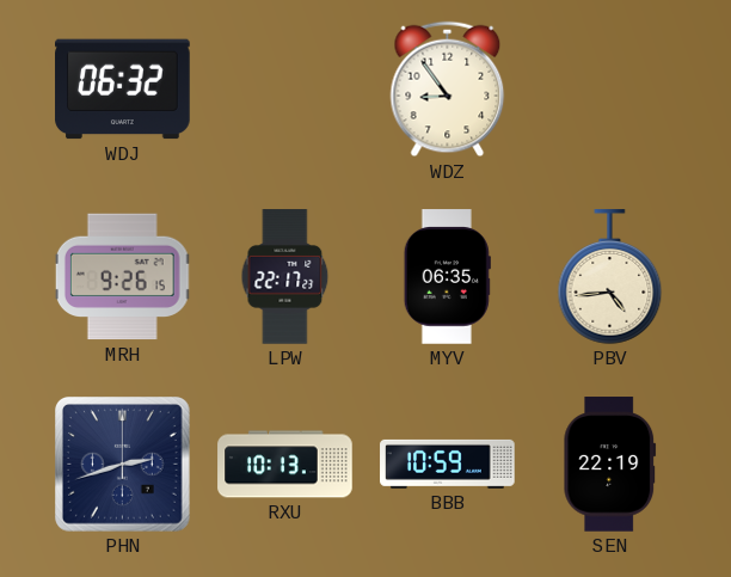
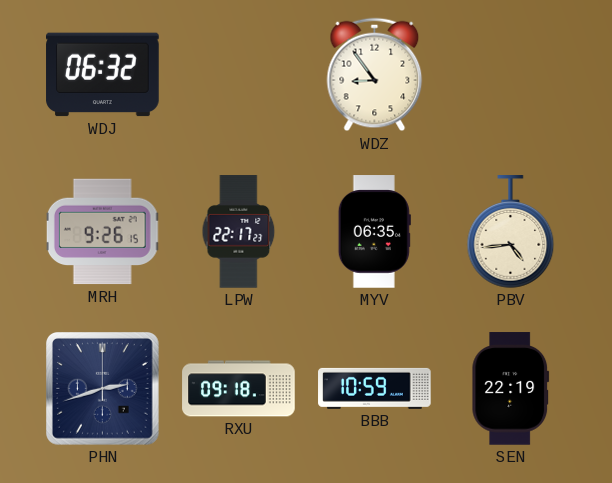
RXU: 10:13 -> 09:18
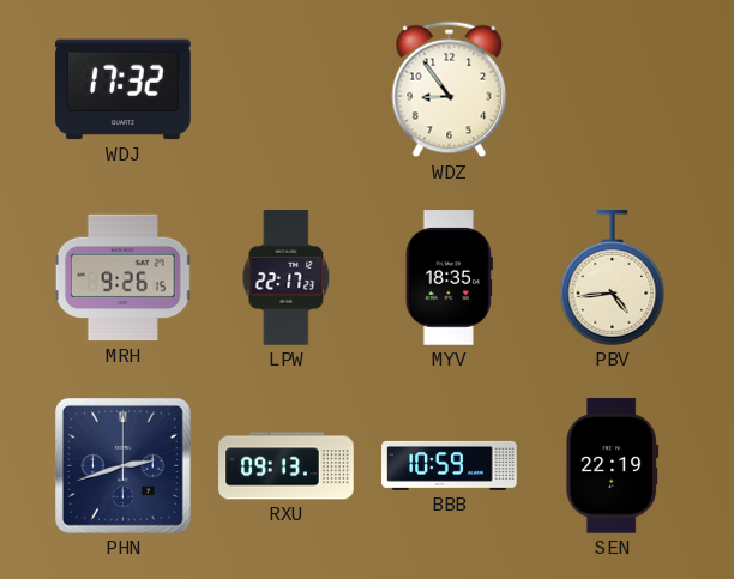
WDJ: 06:32 -> 17:32
MYV: 06:35 -> 18:35
RXU: 09:18 -> 09:13
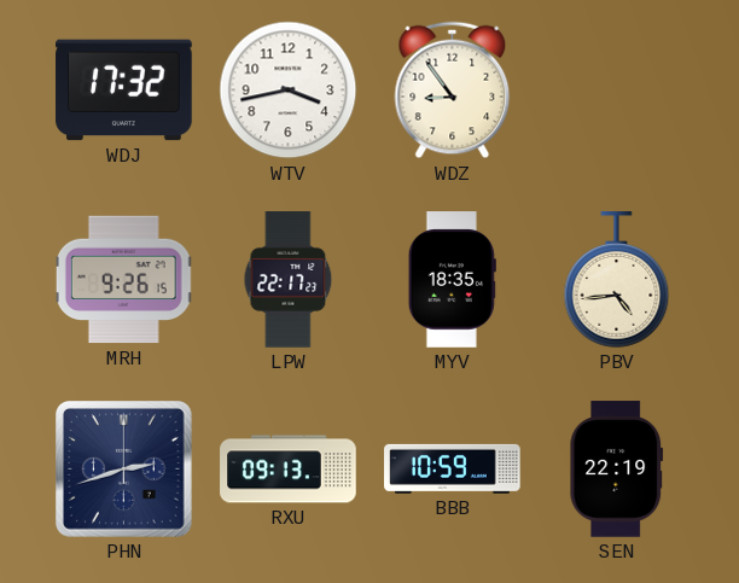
WTV: none -> 3:43
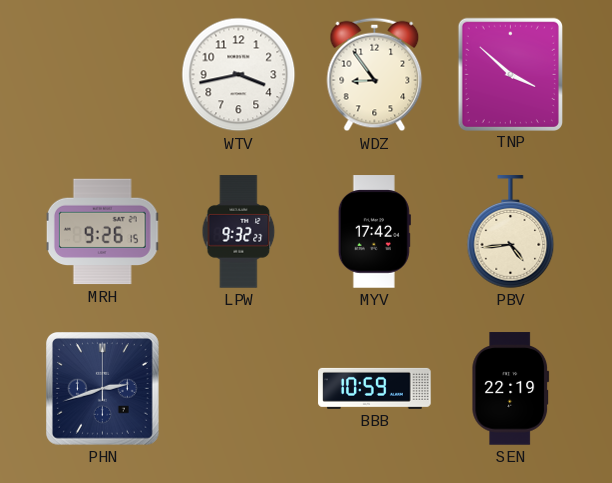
WDJ: 17:32 -> none
TNP: none -> 3:52
LPW: 22:17 -> 9:32
MYV: 18:35 -> 17:42
RXU: 09:13 -> none
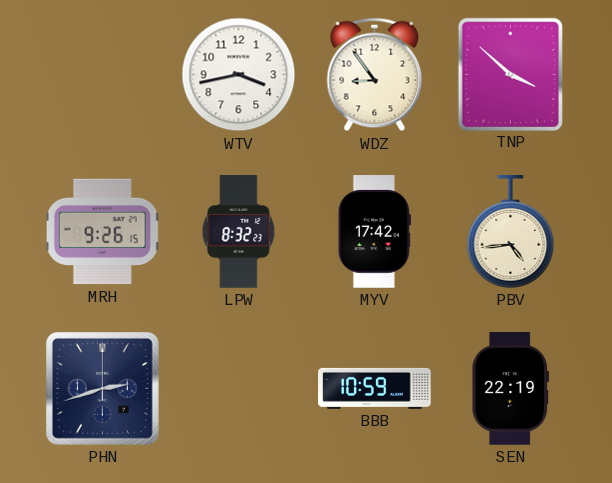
LPW: 9:32 -> 8:32
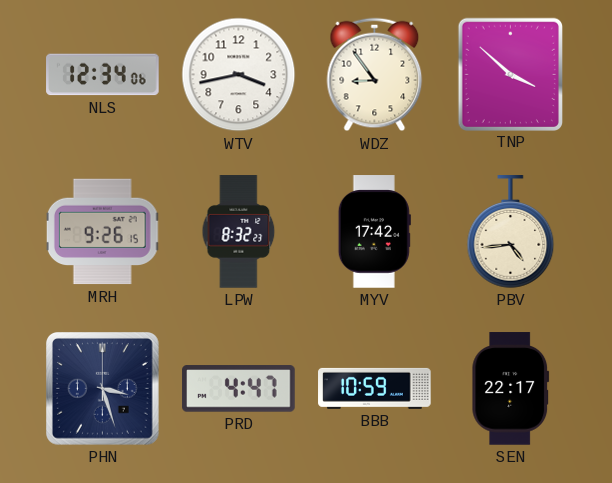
NLS: none -> 12:34
PHN: 2:42 -> 3:27
PRD: none -> 4:47
SEN: 22:19 -> 22:17
